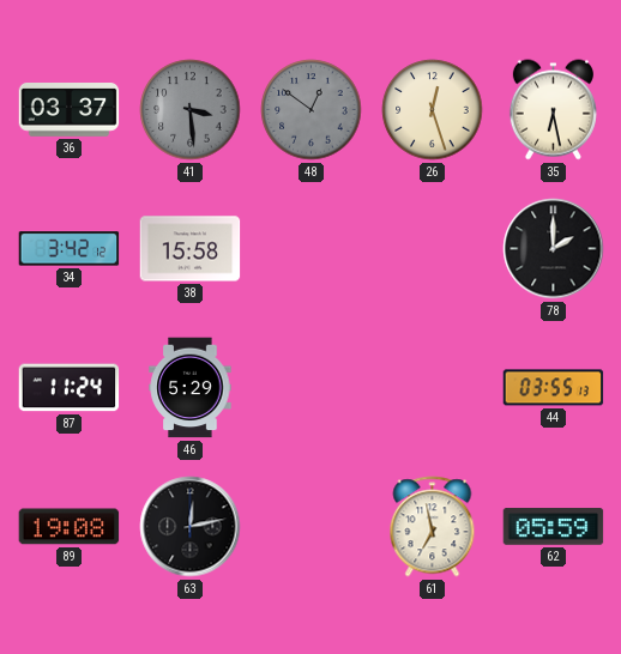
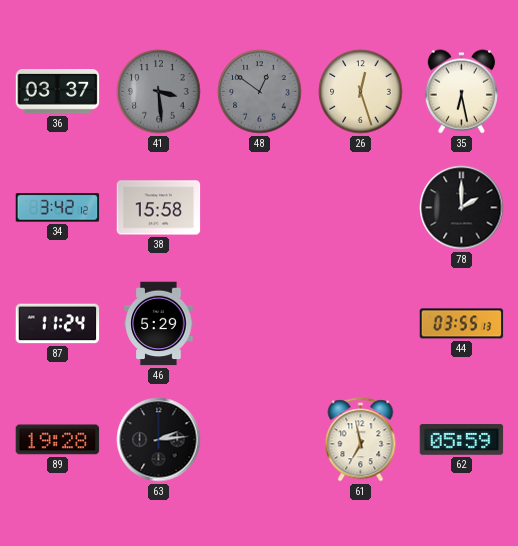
89: 19:08 -> 19:28
63: 12:13 -> 2:14
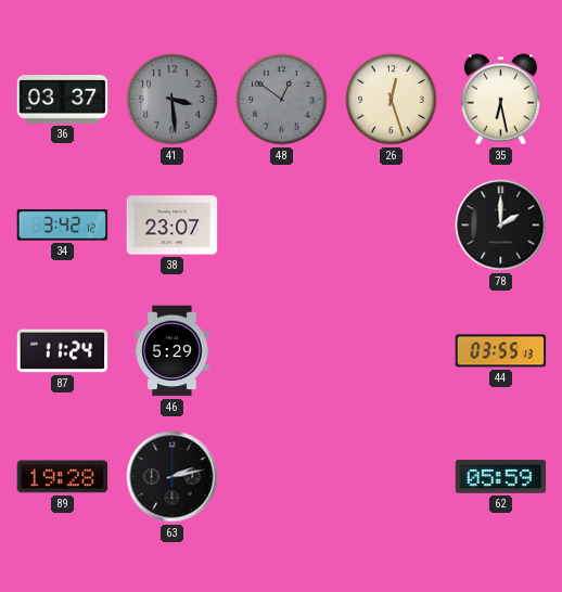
38: 15:58 -> 23:07
63: 2:14 -> 2:13
61: 6:58 -> none
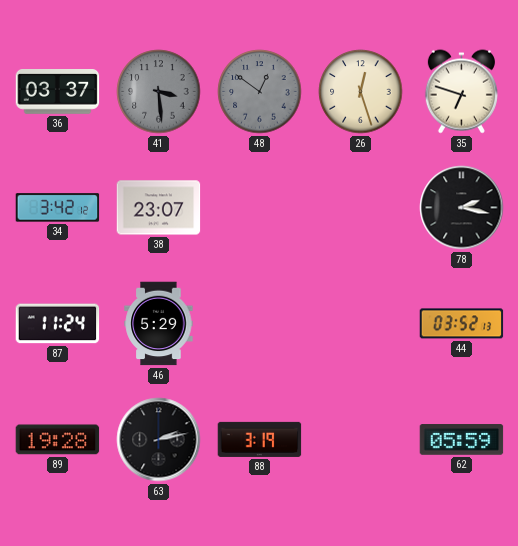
35: 6:28 -> 6:48
78: 2:00 -> 2:17
44: 03:55 -> 03:52
88: none -> 3:19
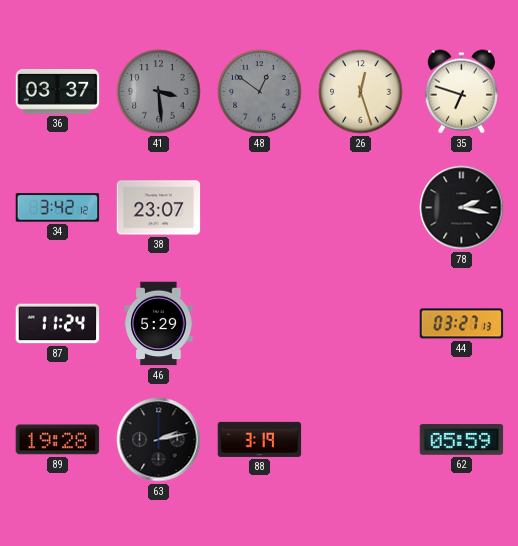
44: 03:52 -> 03:27
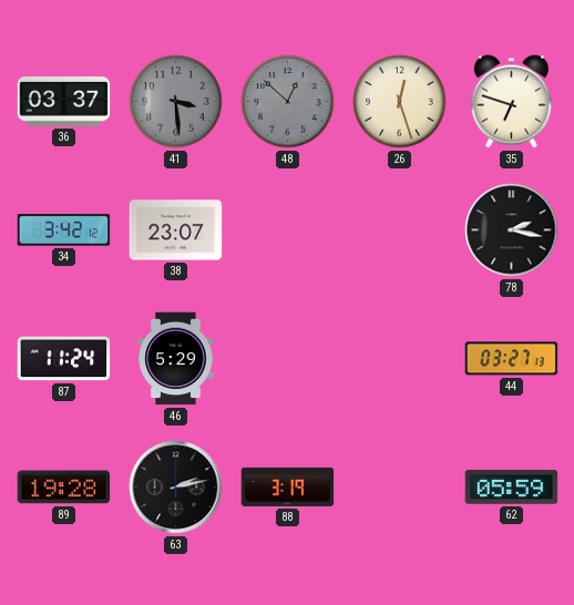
48: 12:51 -> 12:52
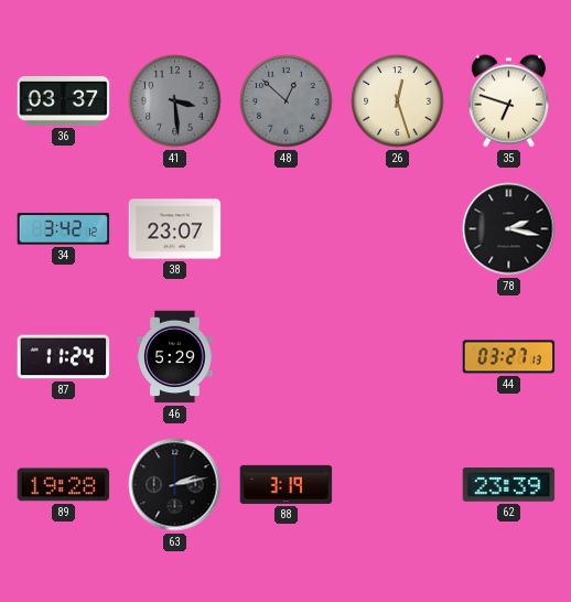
62: 05:59 -> 23:39
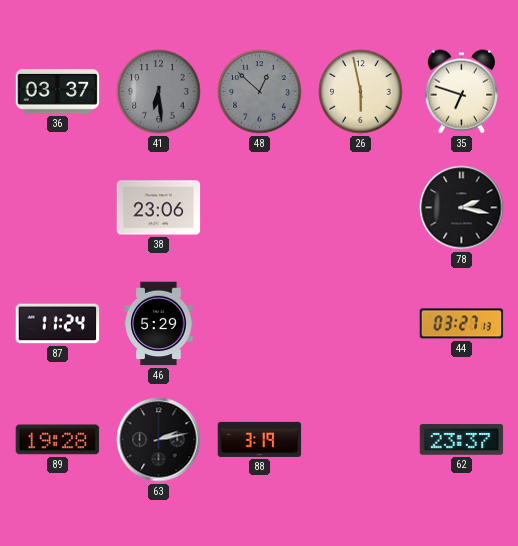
41: 3:29 -> 6:29
26: 12:27 -> 5:58
34: 3:42 -> none
38: 23:07 -> 23:06
62: 23:39 -> 23:37
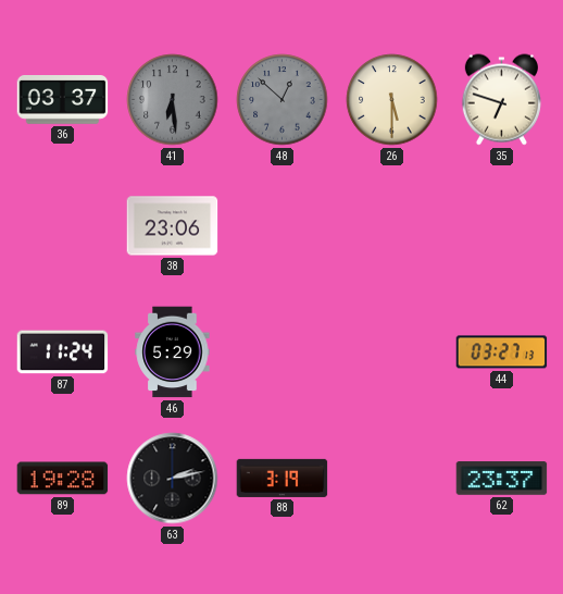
26: 5:58 -> 5:30
78: 2:17 -> none
